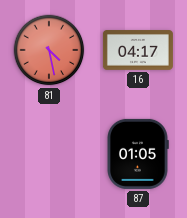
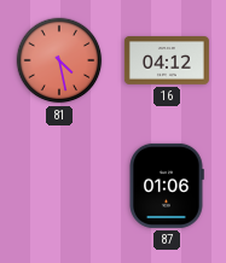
16: 04:17 -> 04:12
87: 01:05 -> 01:06
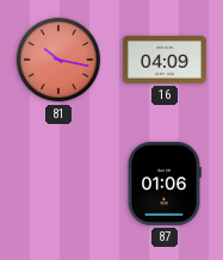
81: 4:28 -> 10:17
16: 04:12 -> 04:09
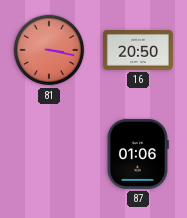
81: 10:17 -> 3:17
16: 04:09 -> 20:50
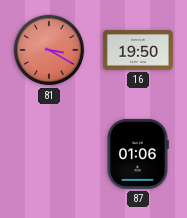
81: 3:17 -> 3:20
16: 20:50 -> 19:50
